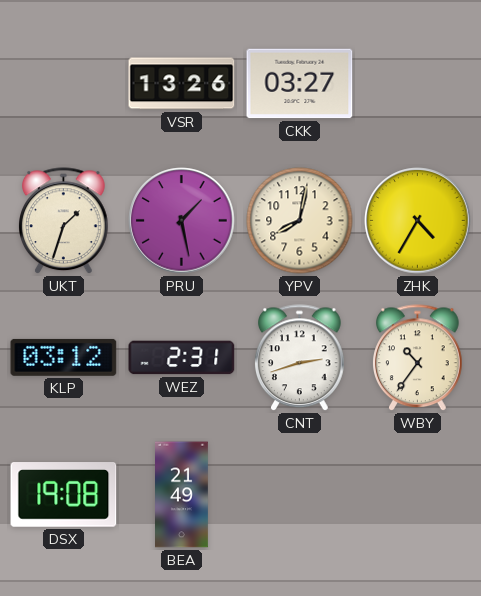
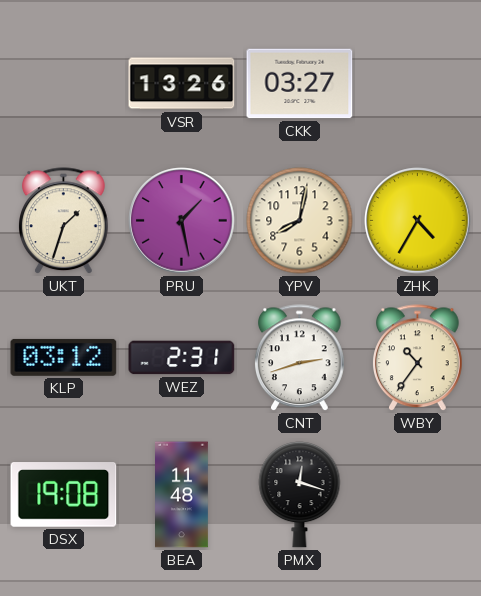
BEA: 21:49 -> 11:48
PMX: none -> 12:18
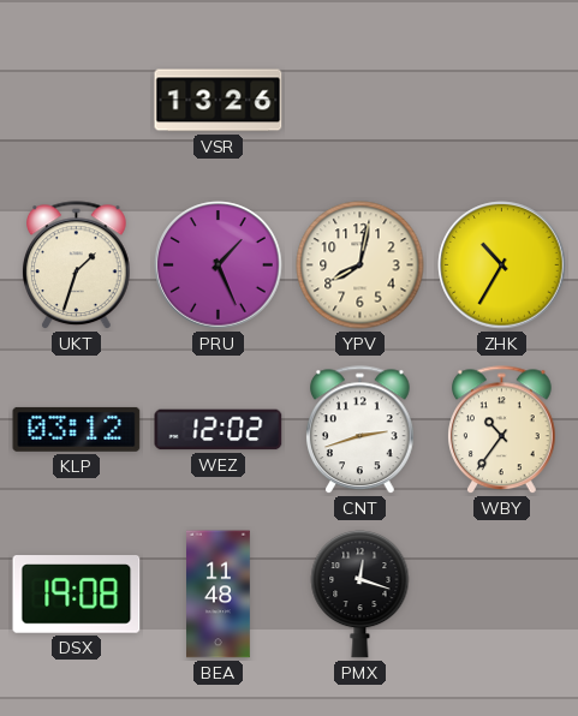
CKK: 03:27 -> none
PRU: 1:28 -> 1:26
ZHK: 4:35 -> 10:35
WEZ: 2:31 -> 12:02
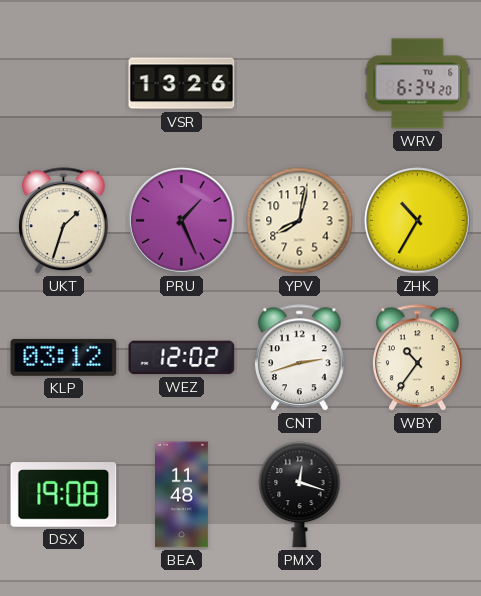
WRV: none -> 6:34
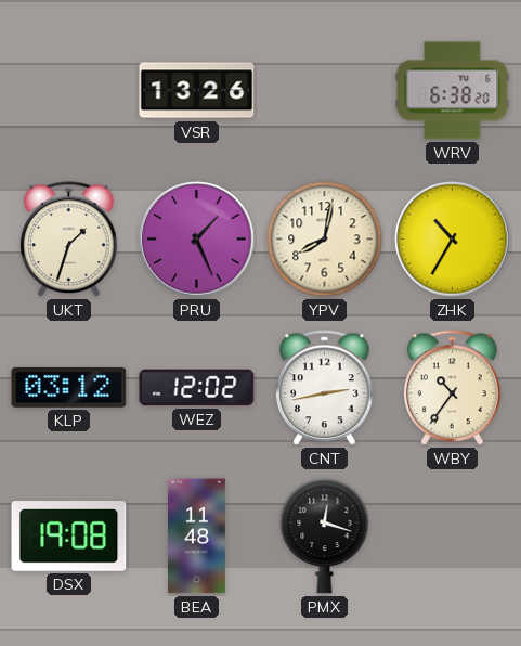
WRV: 6:34 -> 6:38
CNT: 2:42 -> 2:43
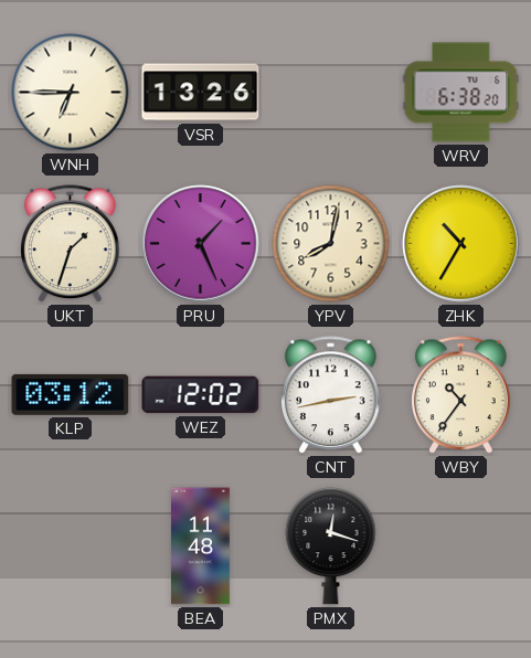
WNH: none -> 6:45
DSX: 19:08 -> none
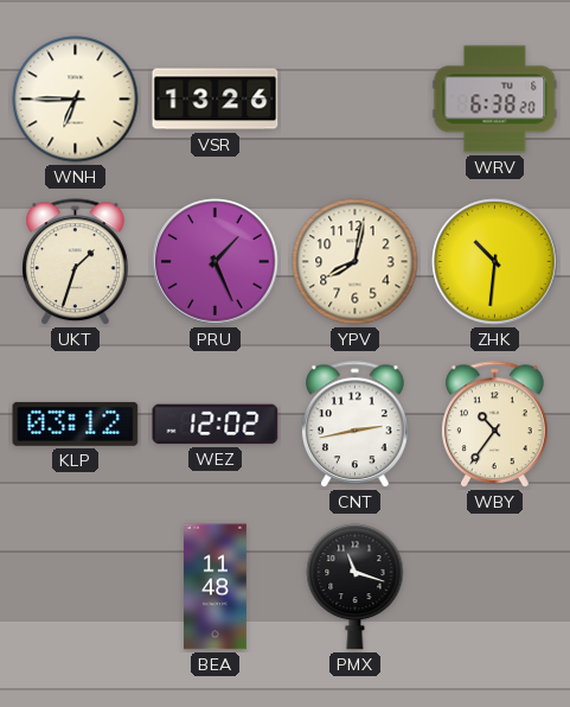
ZHK: 10:35 -> 10:31
PMX: 12:18 -> 11:18
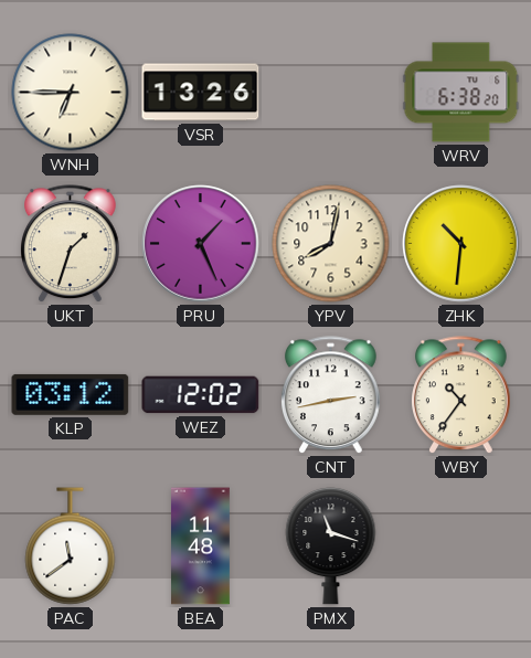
PAC: none -> 11:39
